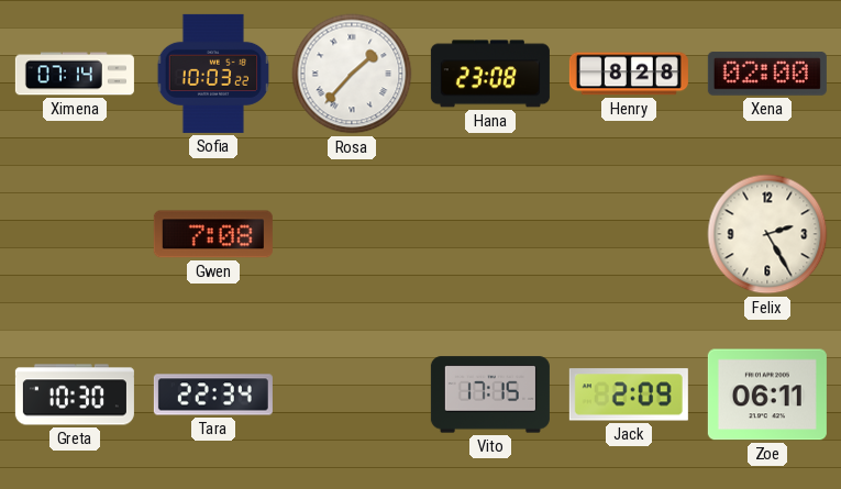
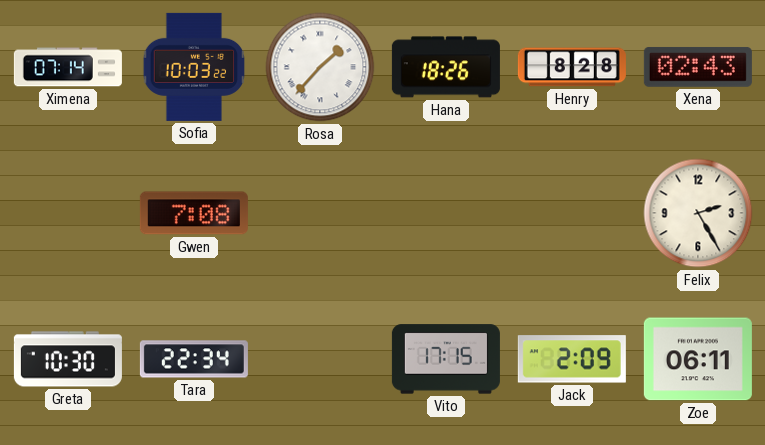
Hana: 23:08 -> 18:26
Xena: 02:00 -> 02:43
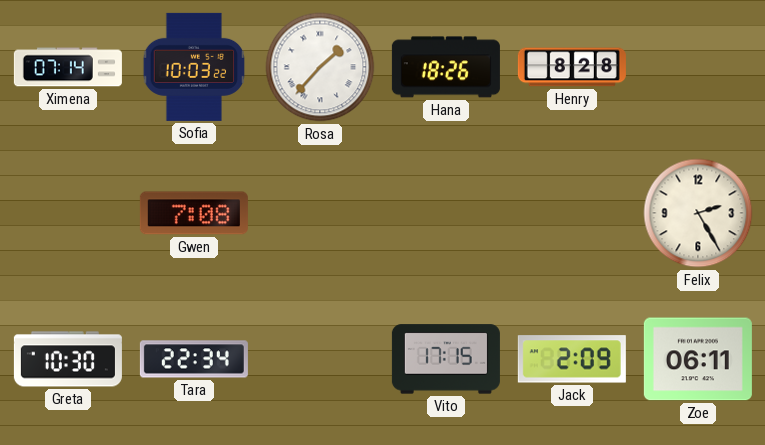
Xena: 02:43 -> none
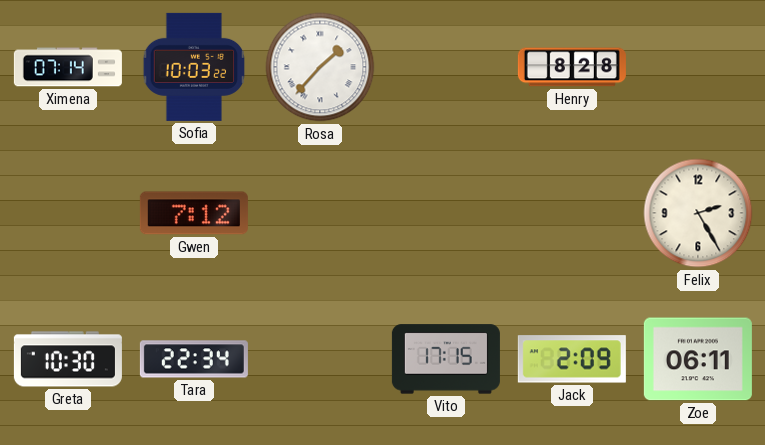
Hana: 18:26 -> none
Gwen: 7:08 -> 7:12
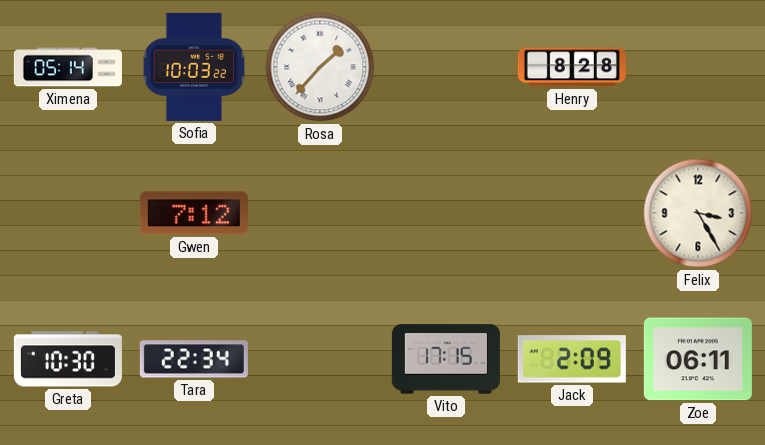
Ximena: 07:14 -> 05:14
Felix: 2:25 -> 3:25
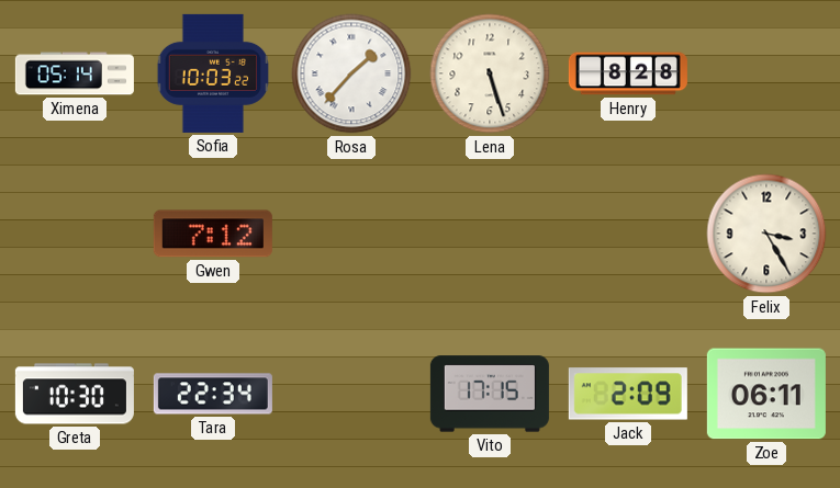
Lena: none -> 5:27
